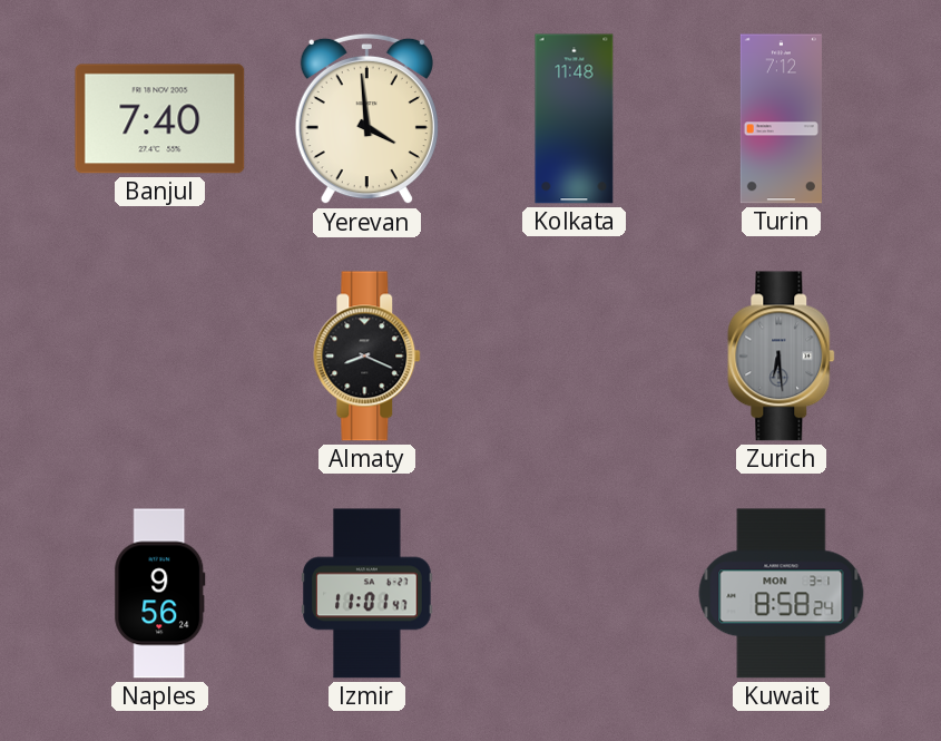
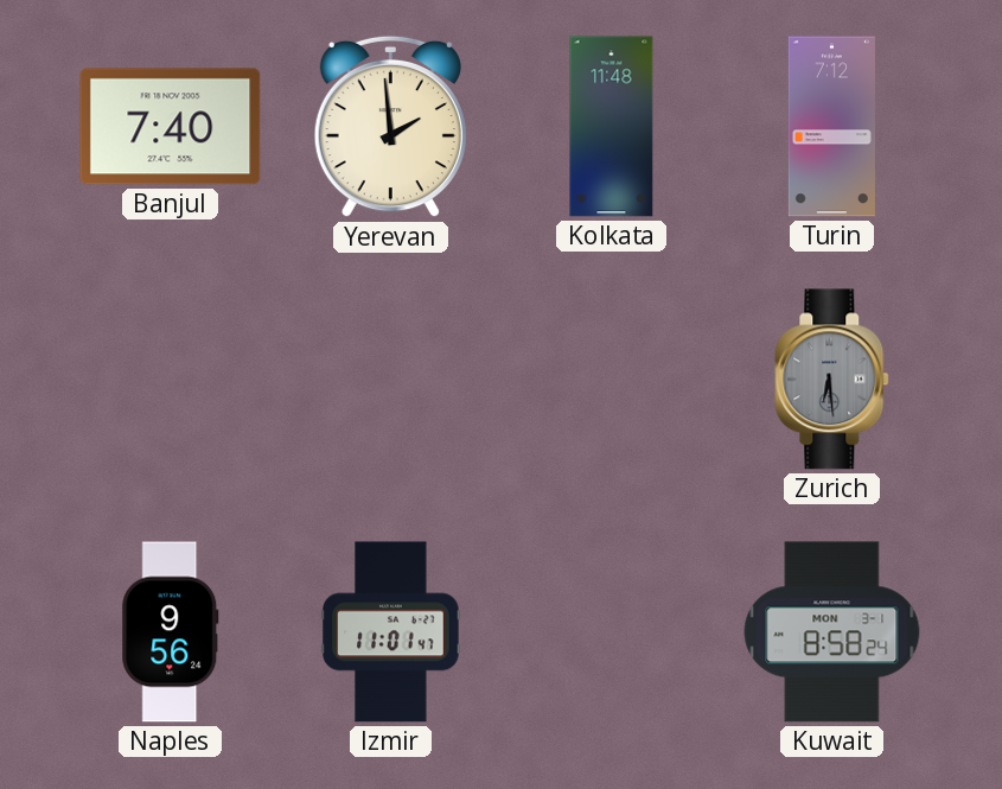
Yerevan: 3:59 -> 1:59
Almaty: 8:19 -> none
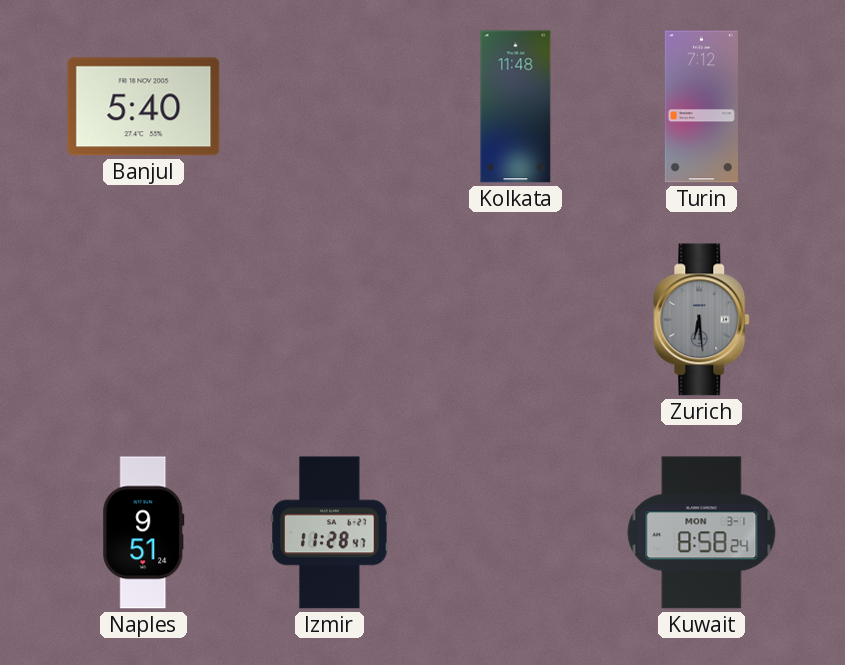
Banjul: 7:40 -> 5:40
Yerevan: 1:59 -> none
Naples: 9:56 -> 9:51
Izmir: 11:01 -> 11:28
